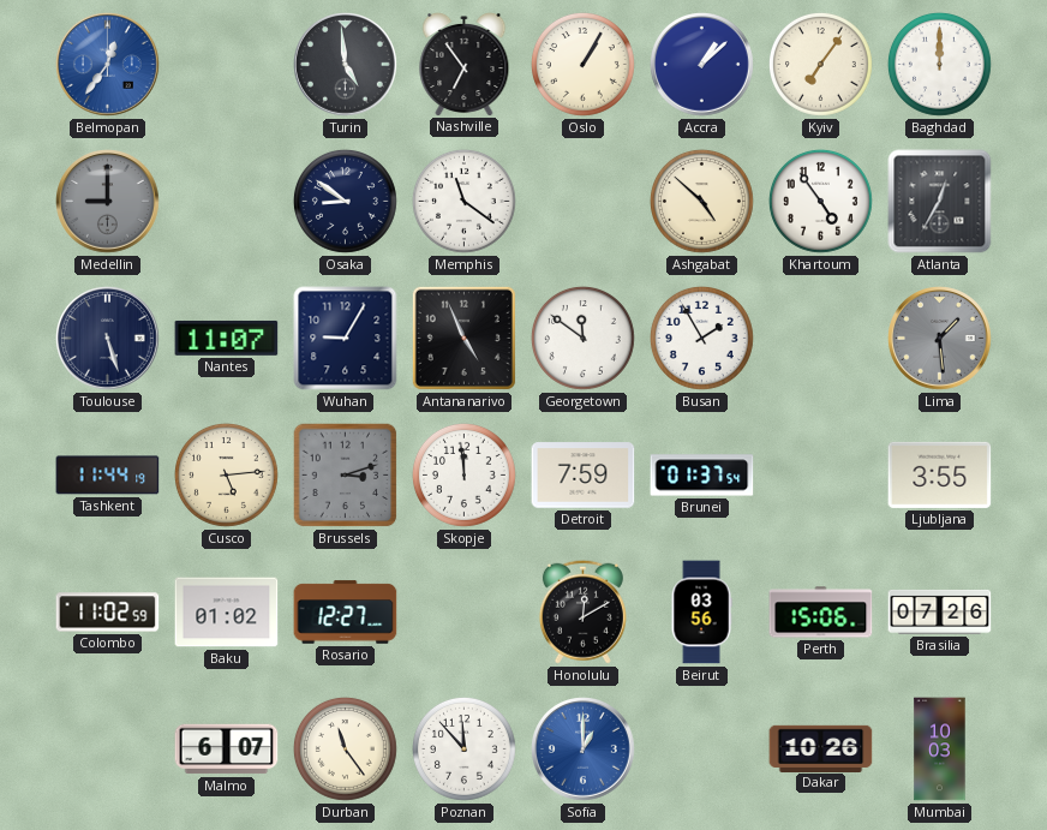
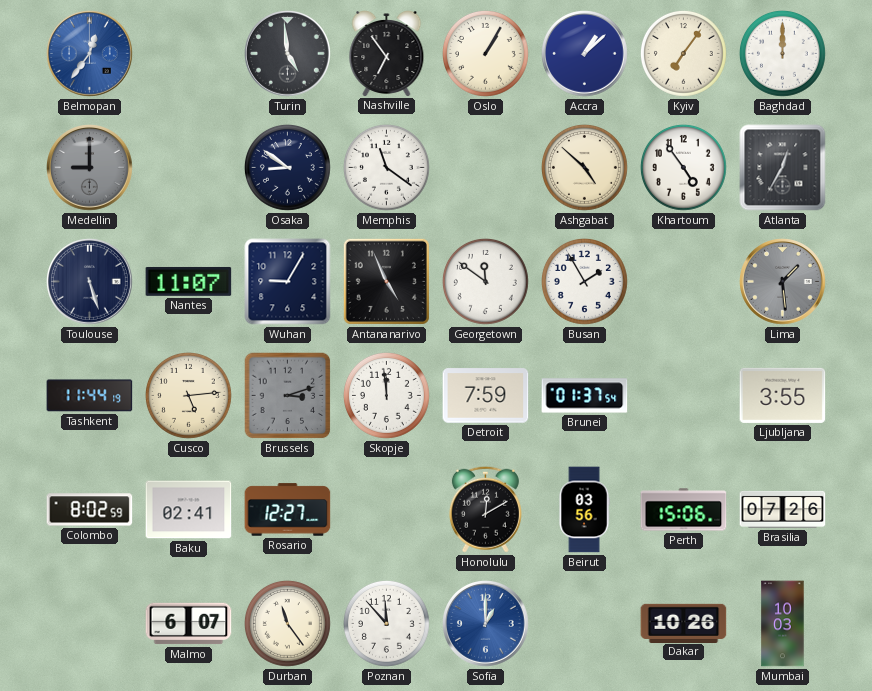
Colombo: 11:02 -> 8:02
Baku: 01:02 -> 02:41
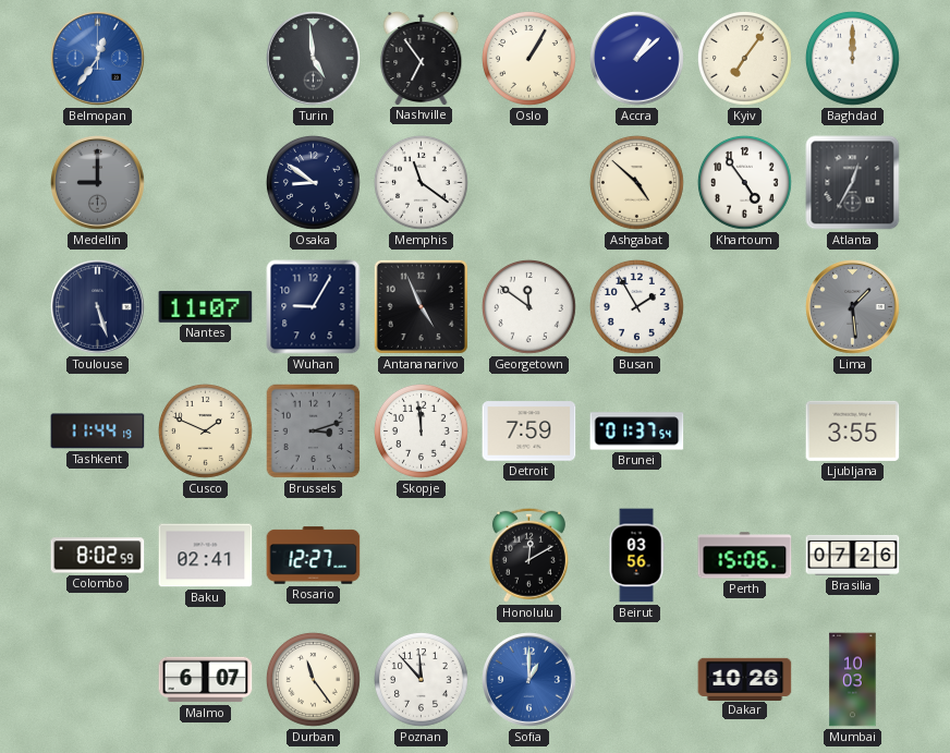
Cusco: 5:14 -> 1:49
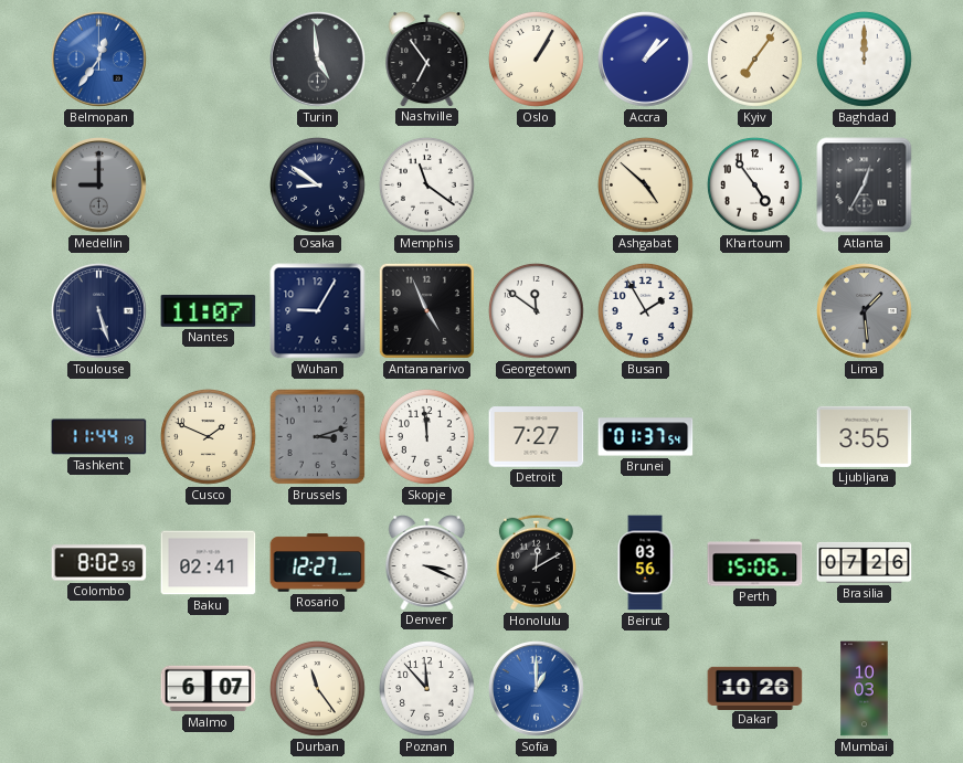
Detroit: 7:59 -> 7:27
Denver: none -> 3:19
